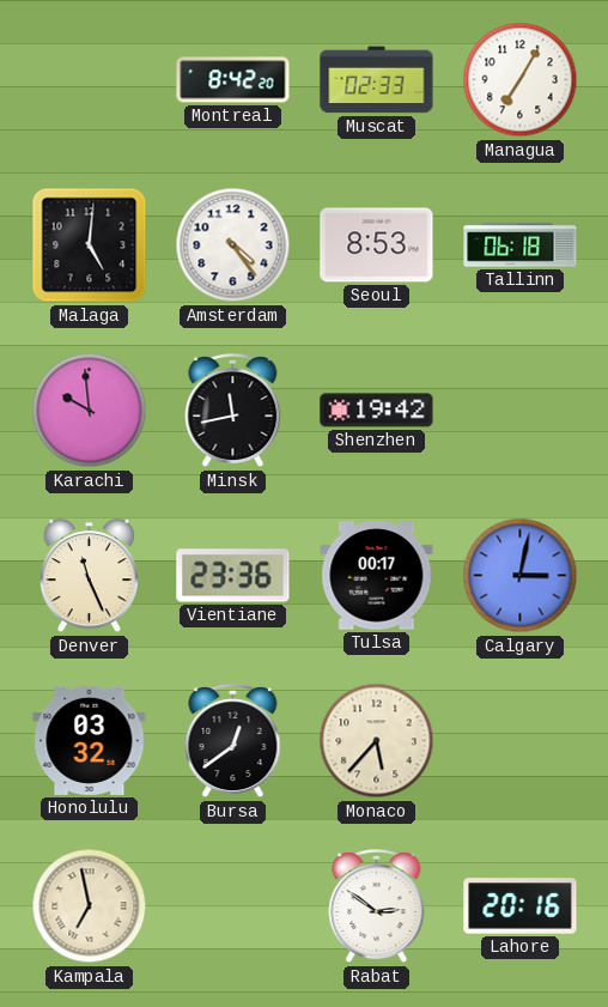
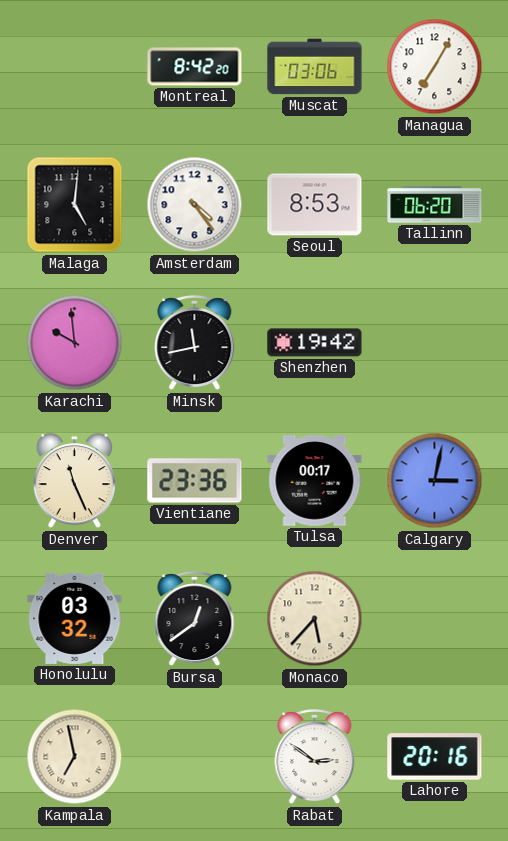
Muscat: 02:33 -> 03:06
Tallinn: 06:18 -> 06:20
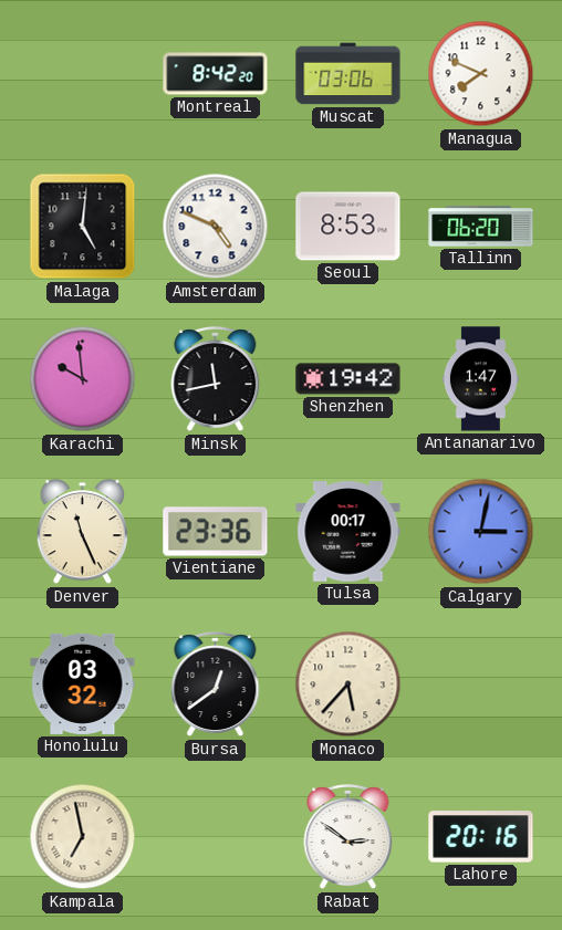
Managua: 7:05 -> 7:49
Amsterdam: 4:24 -> 4:49
Antananarivo: none -> 1:47
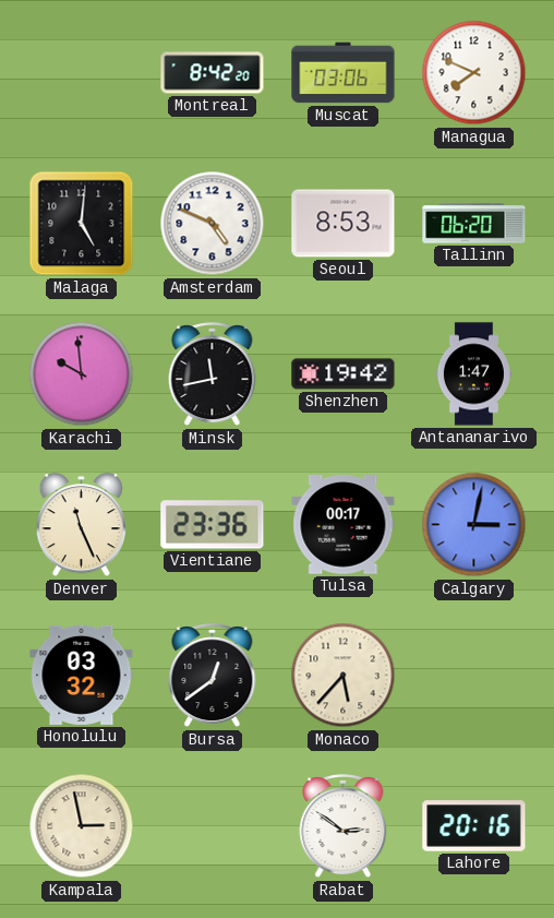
Kampala: 6:58 -> 2:58
